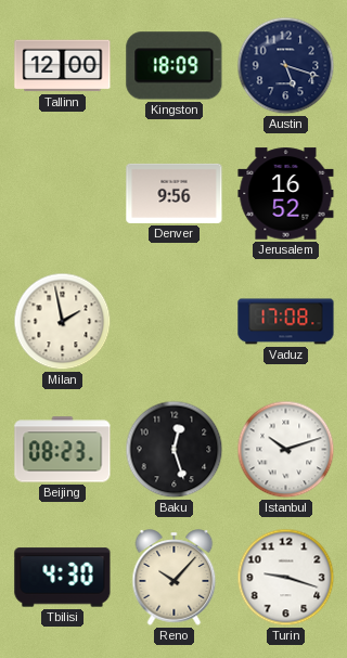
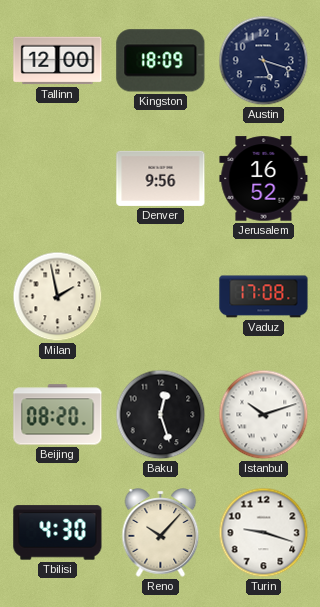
Beijing: 08:23 -> 08:20
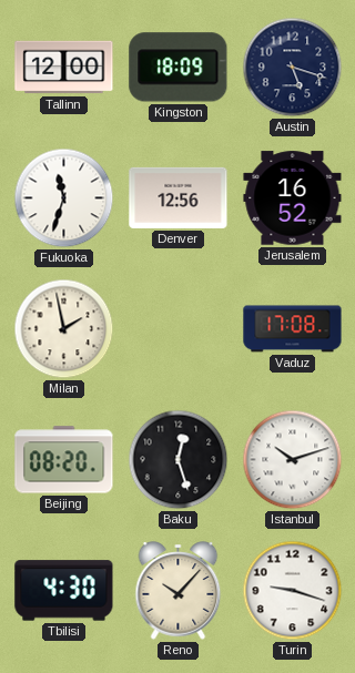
Fukuoka: none -> 11:33
Denver: 9:56 -> 12:56
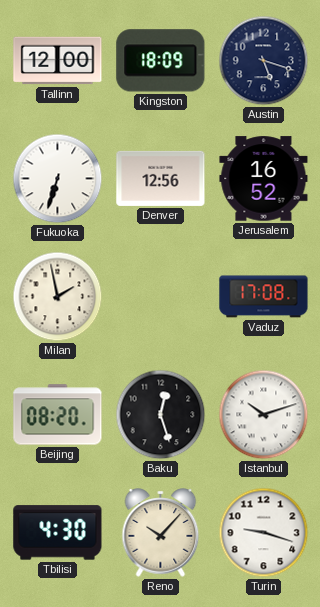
Fukuoka: 11:33 -> 6:33
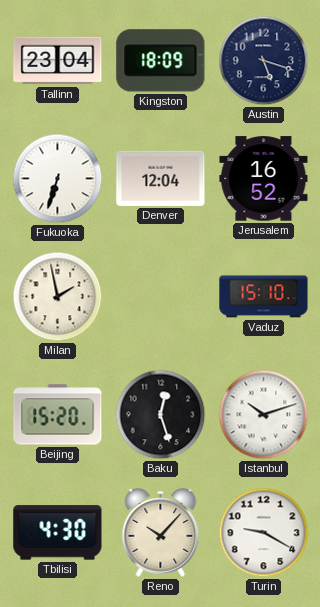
Tallinn: 12:00 -> 23:04
Denver: 12:56 -> 12:04
Vaduz: 17:08 -> 15:10
Beijing: 08:20 -> 15:20
Turin: 9:18 -> 9:20
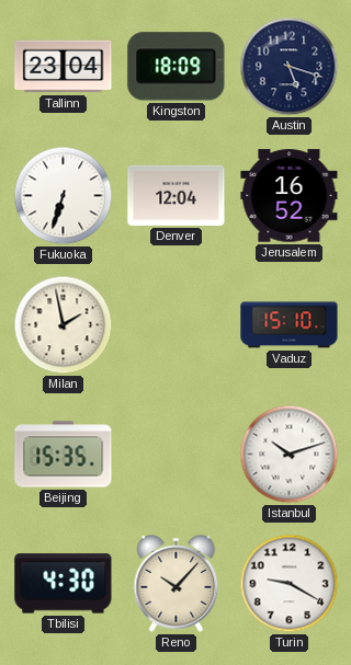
Beijing: 15:20 -> 15:35
Baku: 12:27 -> none
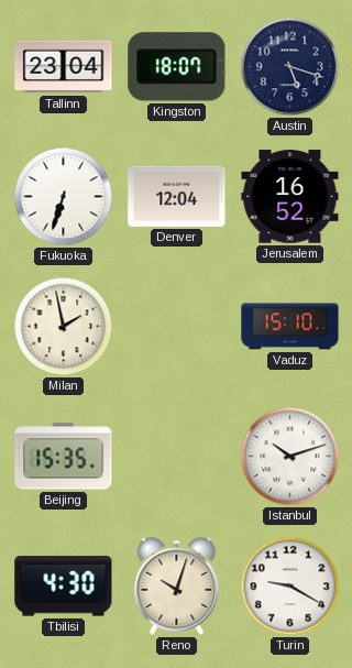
Kingston: 18:09 -> 18:07
Reno: 10:07 -> 10:03
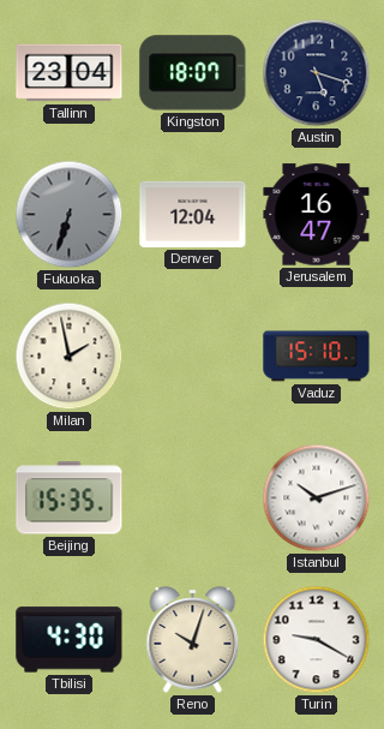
Fukuoka dial: white -> grey
Jerusalem: 16:52 -> 16:47
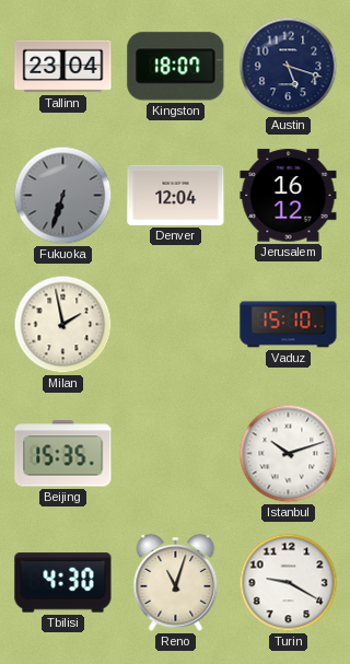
Jerusalem: 16:47 -> 16:12
Reno: 10:03 -> 11:03
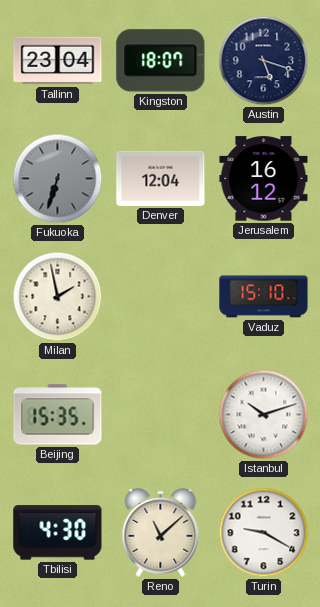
Reno: 11:03 -> 11:08
